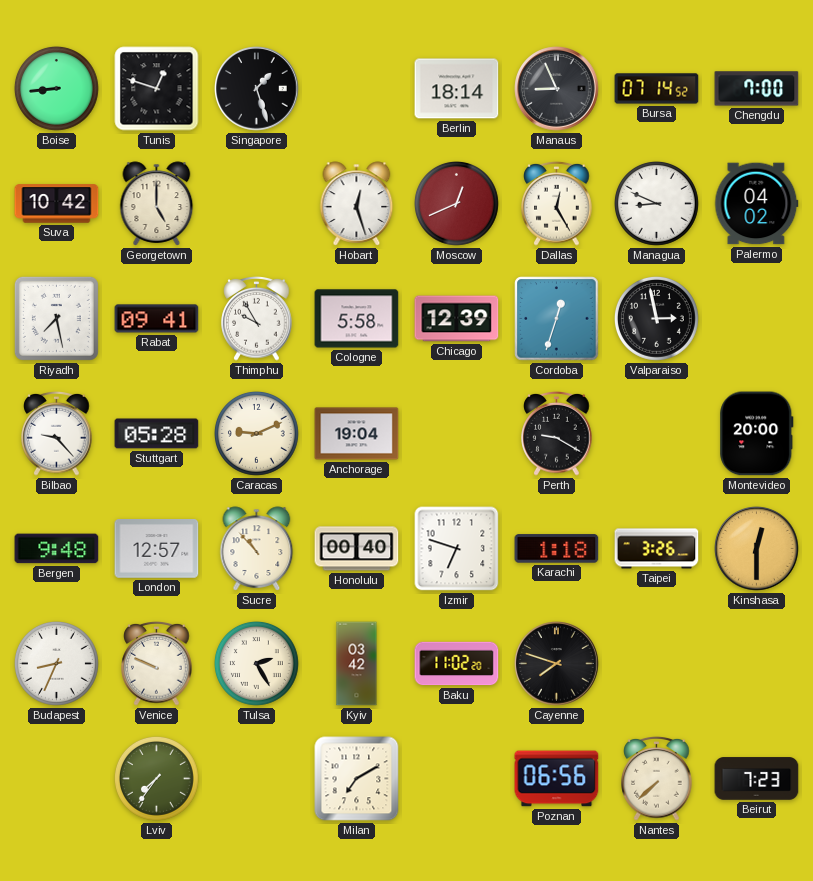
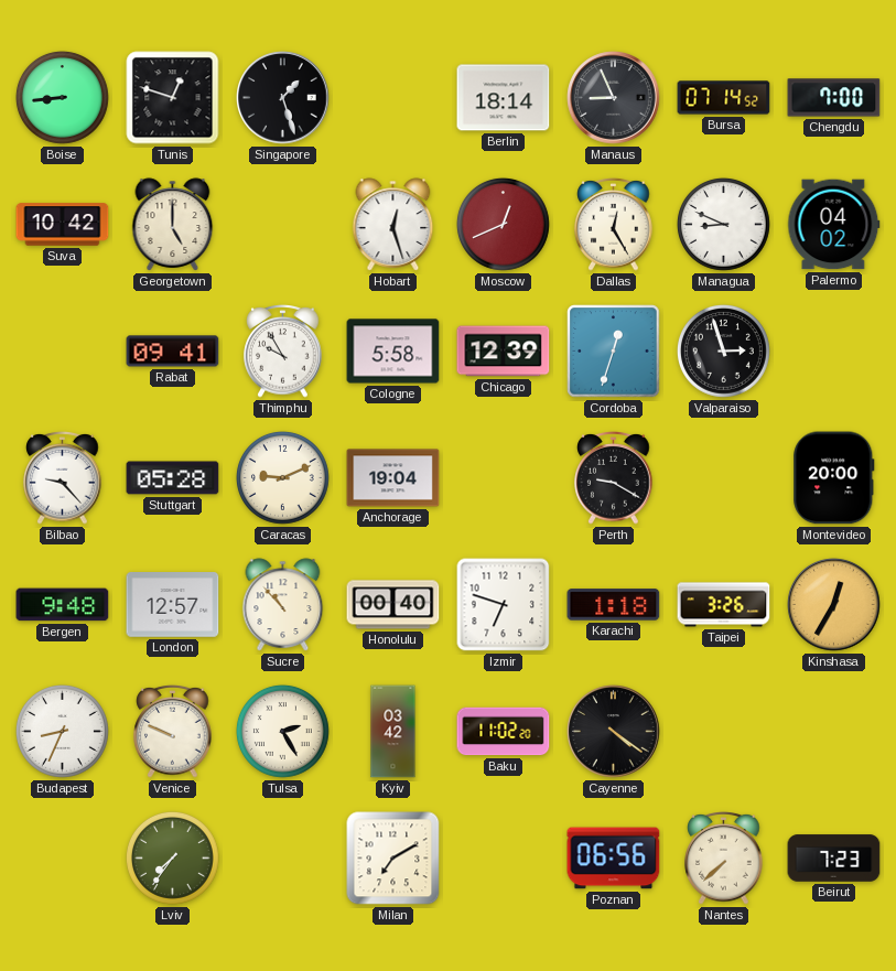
Riyadh: 7:28 -> none
Valparaiso: 2:58 -> 2:57
Kinshasa: 12:30 -> 12:35
Cayenne: 7:48 -> 4:21
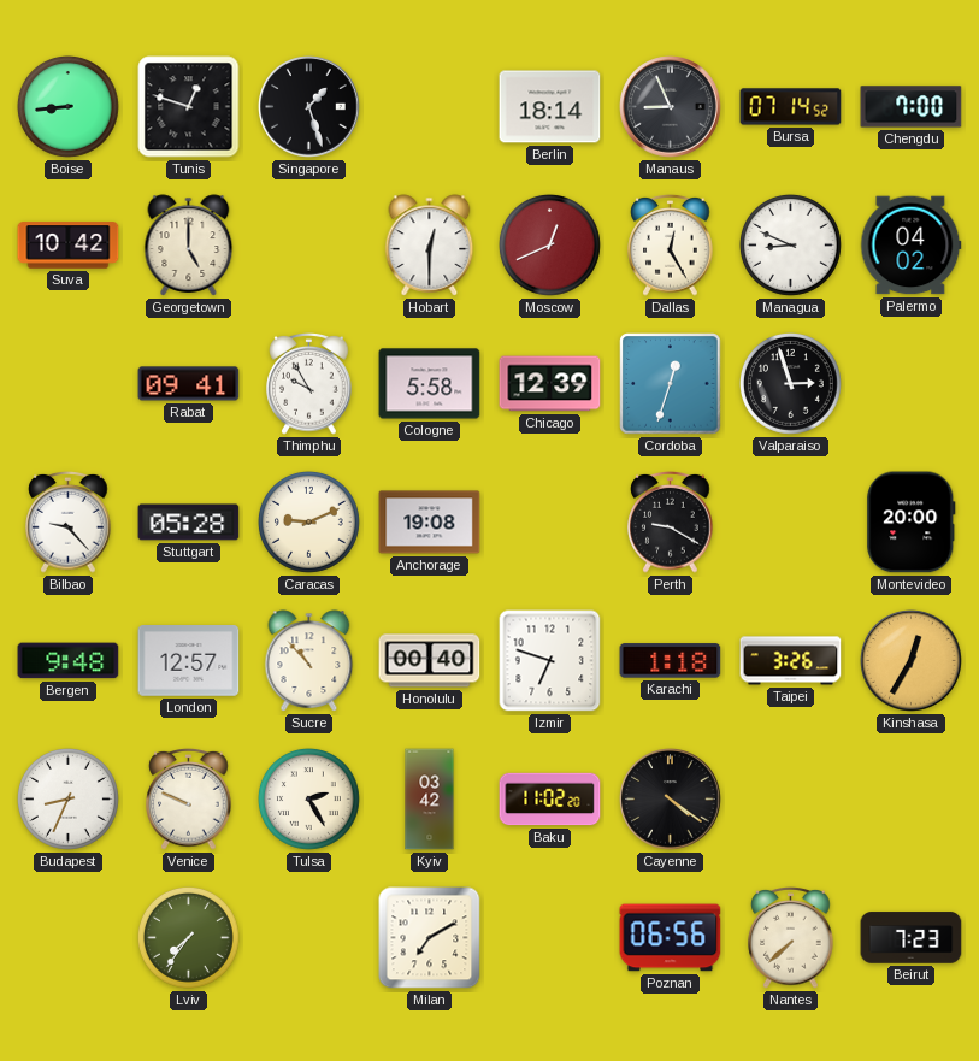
Hobart: 12:27 -> 12:30
Anchorage: 19:04 -> 19:08
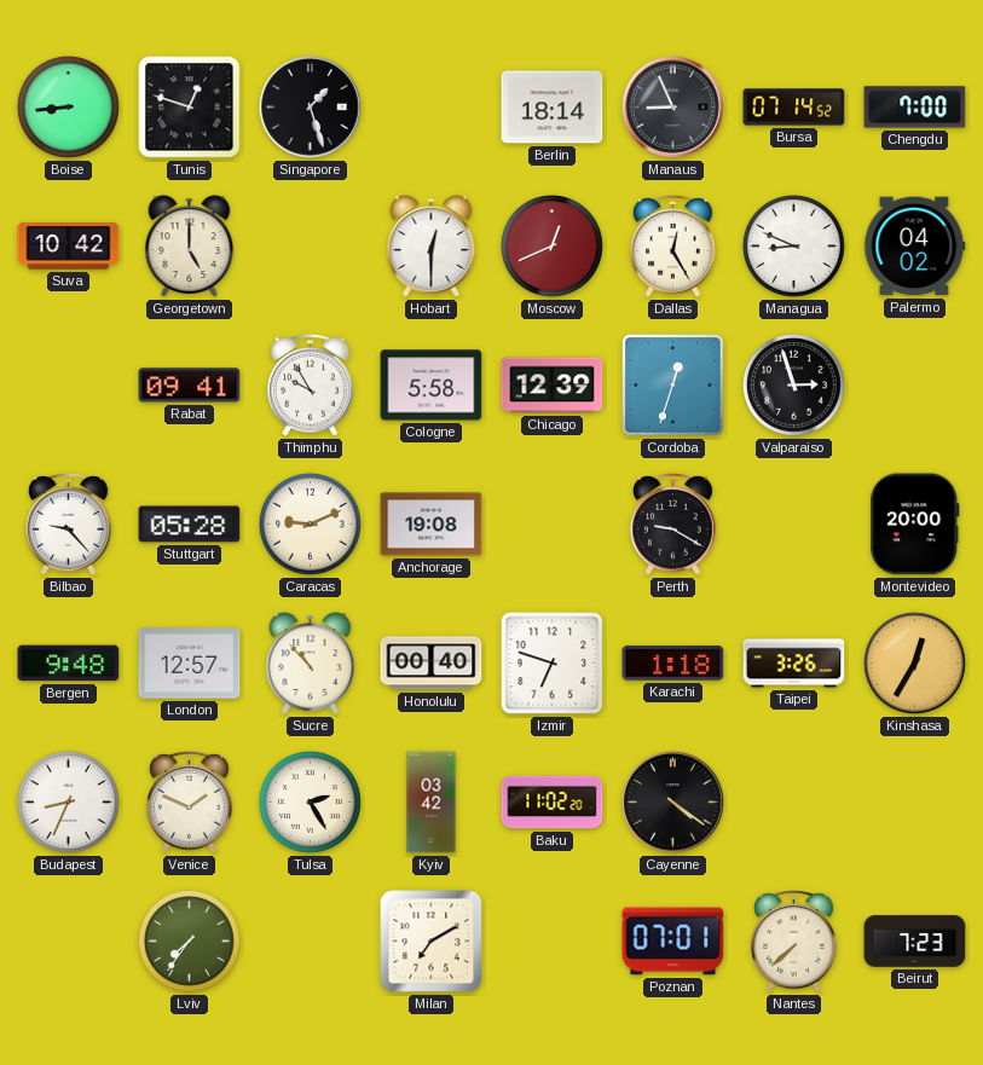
Venice: 9:49 -> 1:49
Poznan: 06:56 -> 07:01
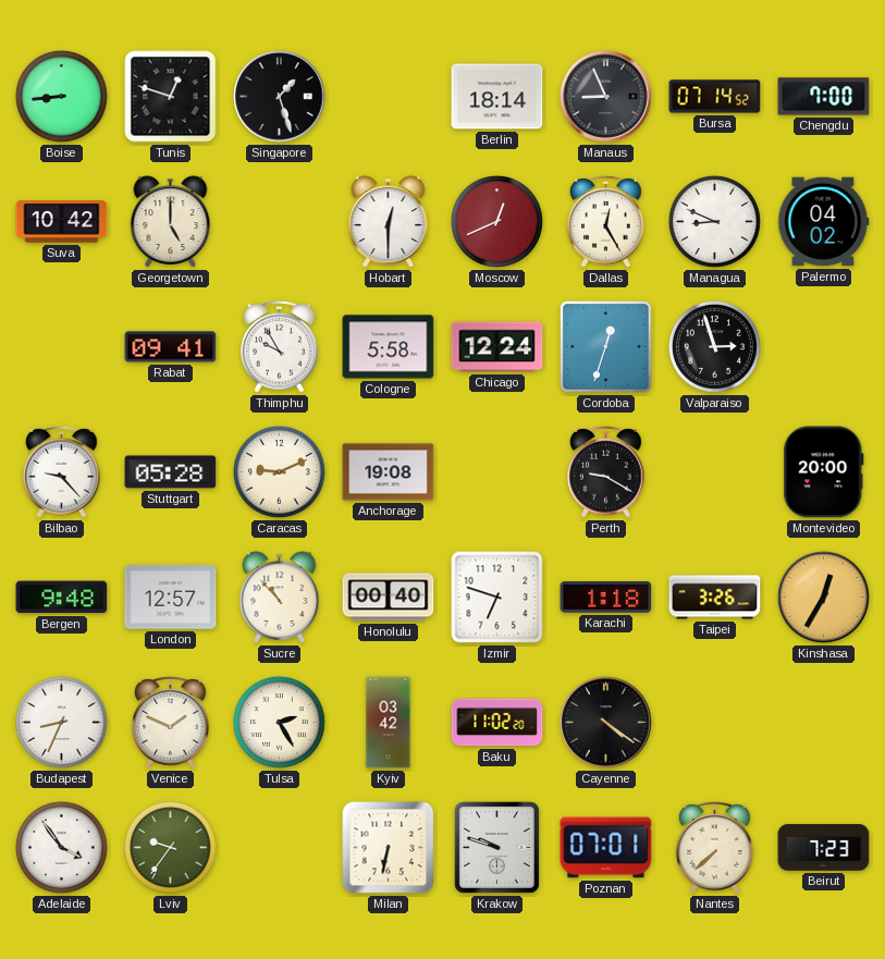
Chicago: 12:39 -> 12:24
Adelaide: none -> 3:54
Lviv: 7:36 -> 9:36
Milan: 7:10 -> 6:32
Krakow: none -> 9:48
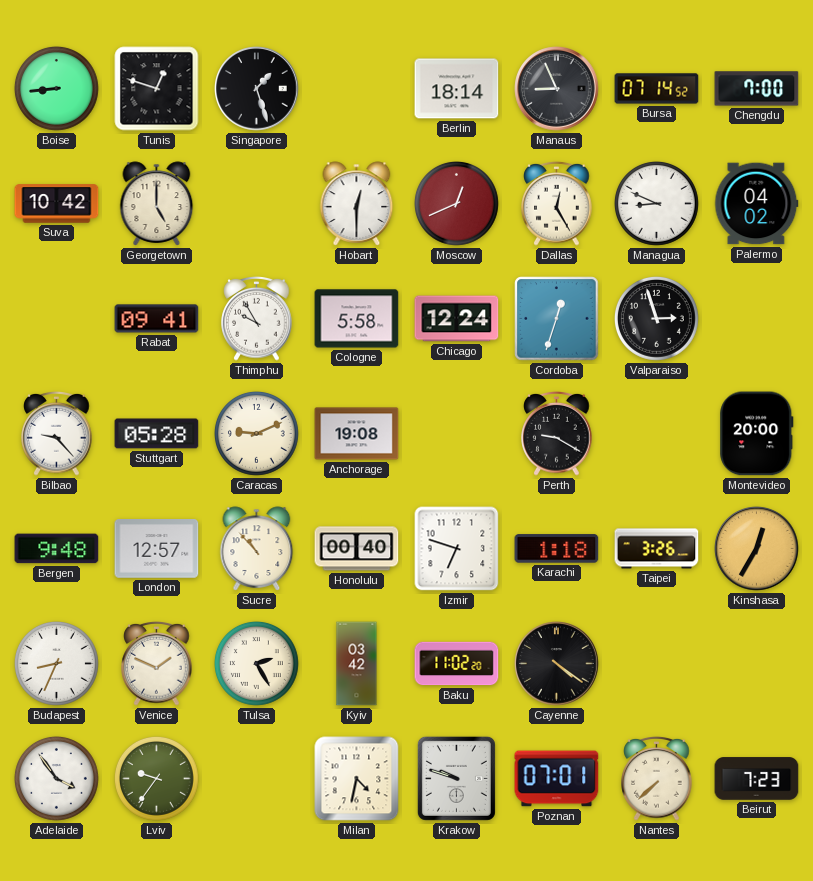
Milan: 6:32 -> 4:32
